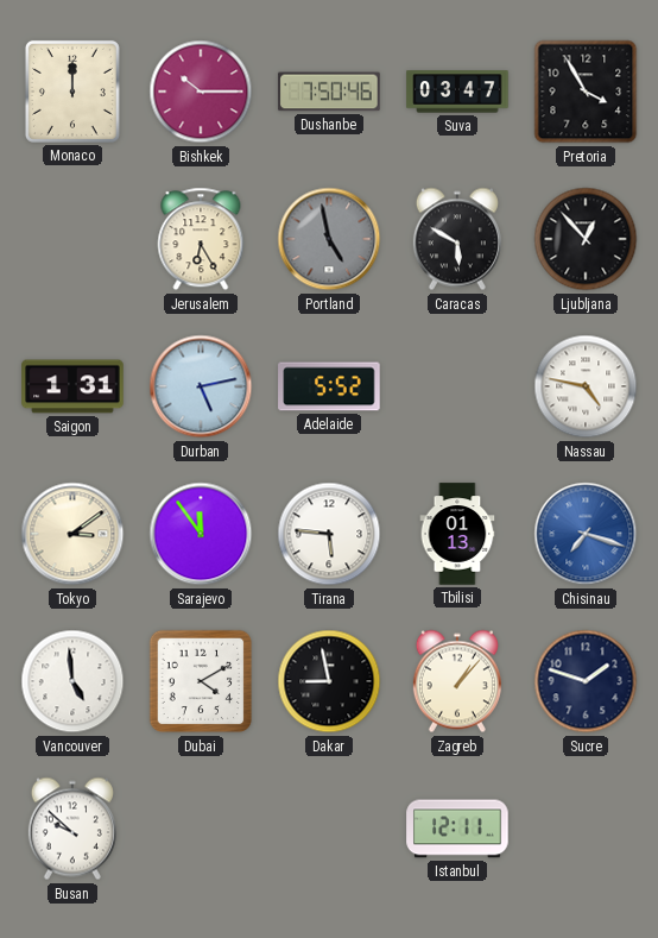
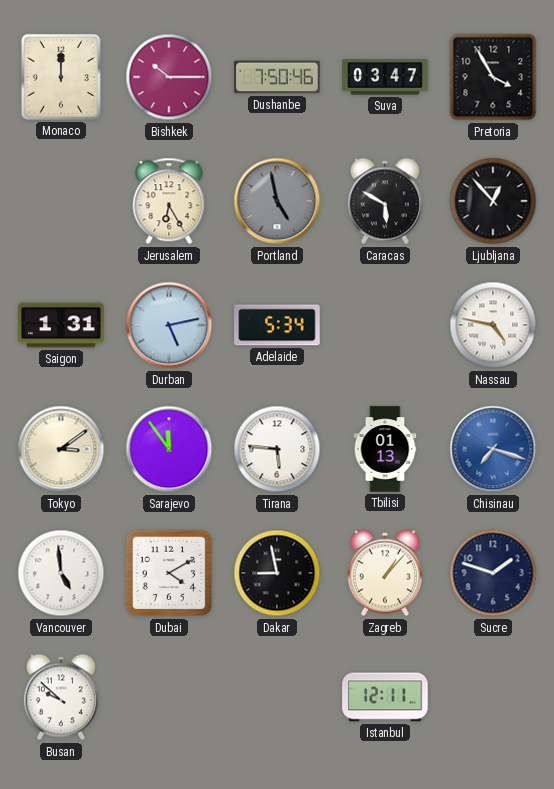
Adelaide: 5:52 -> 5:34
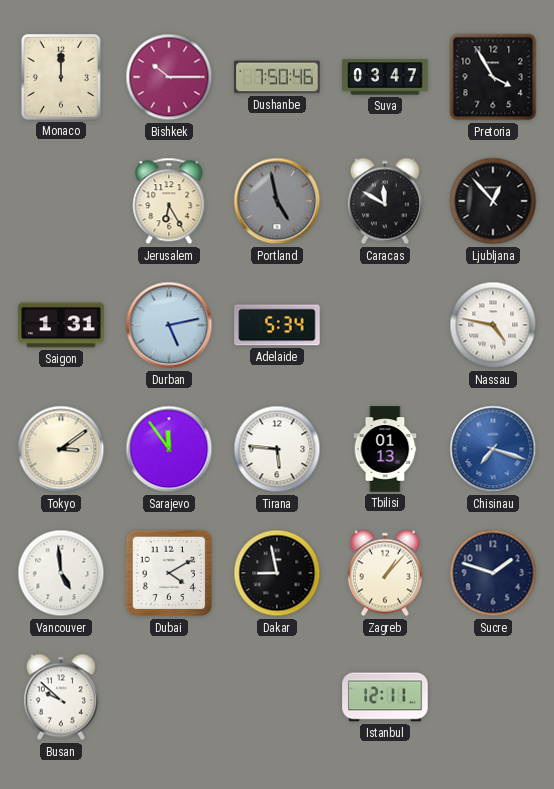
Caracas: 5:50 -> 11:50
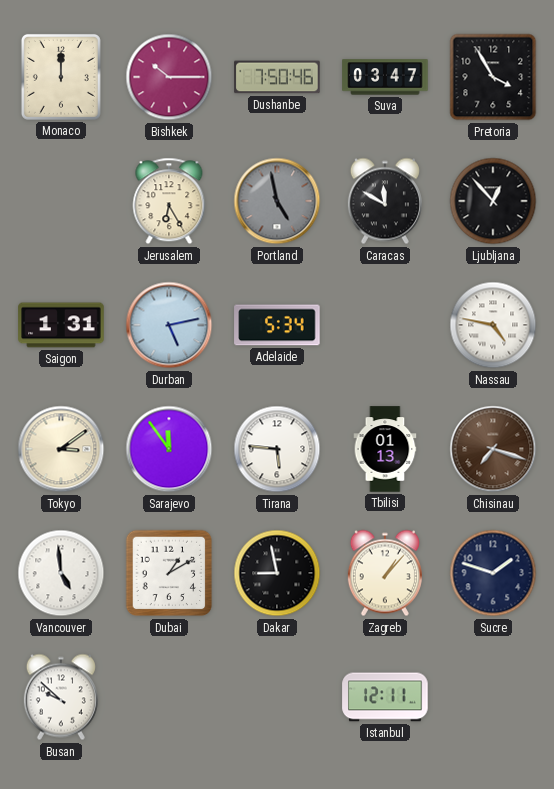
Chisinau dial: blue -> brown
Dubai: 4:10 -> 1:10
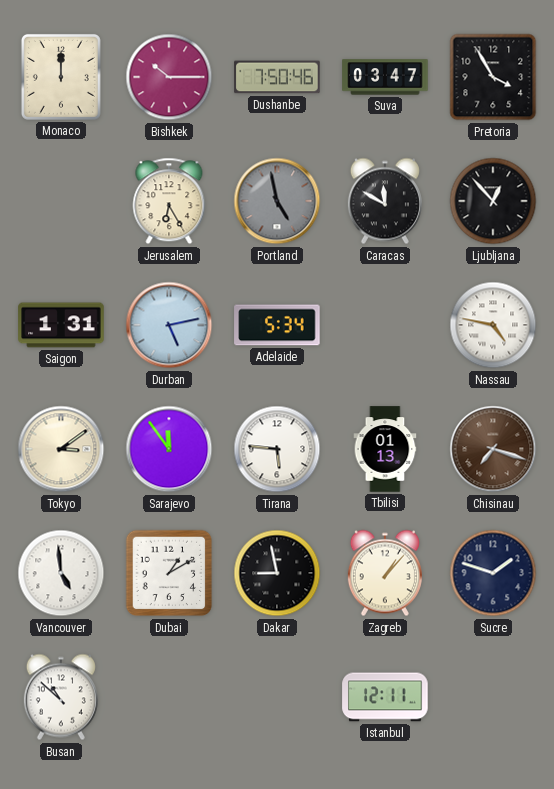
Busan: 9:52 -> 10:52
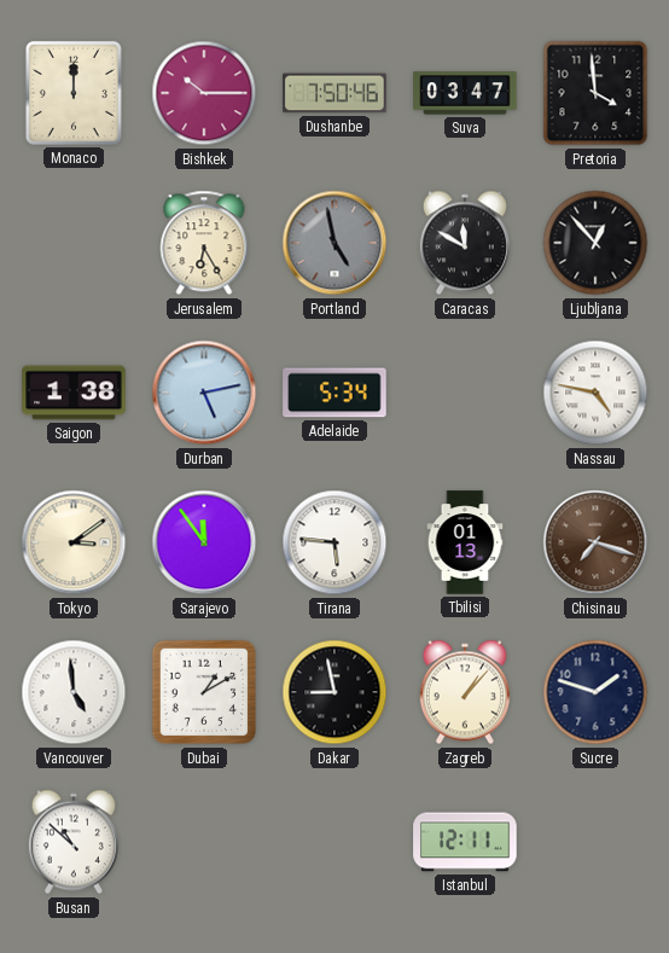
Pretoria: 3:55 -> 3:59
Saigon: 1:31 -> 1:38
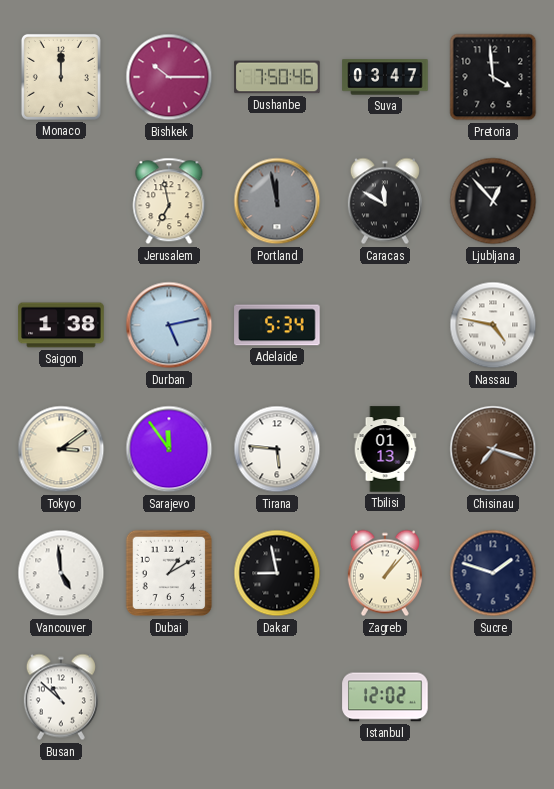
Jerusalem: 6:25 -> 6:58
Portland: 4:58 -> 11:58
Istanbul: 12:11 -> 12:02
